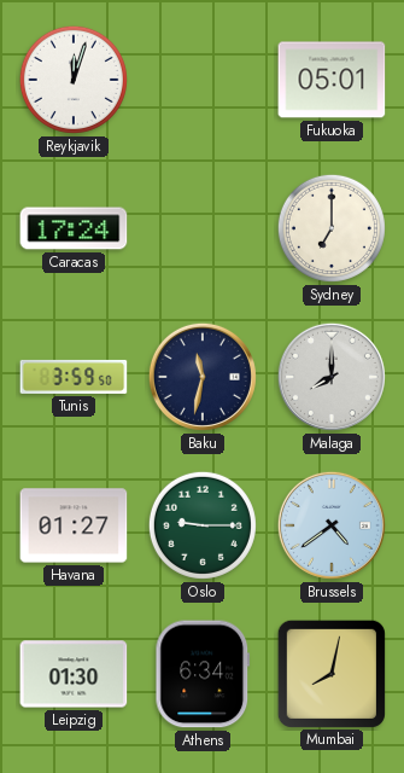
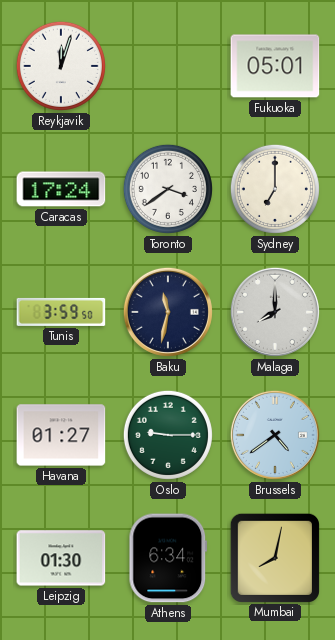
Toronto: none -> 3:39
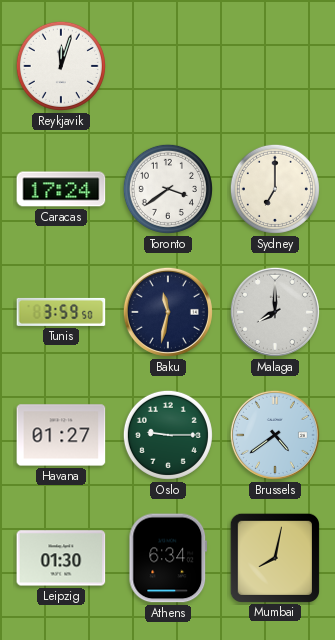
Fukuoka: 05:01 -> none
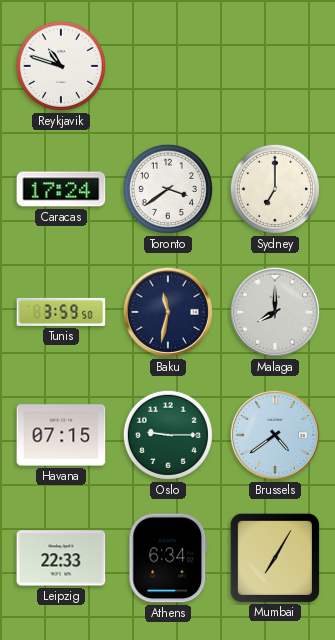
Reykjavik: 12:03 -> 10:48
Havana: 01:27 -> 07:15
Leipzig: 01:30 -> 22:33
Mumbai: 8:02 -> 7:05
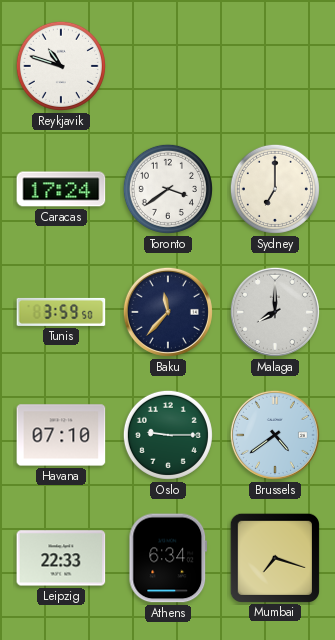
Baku: 11:32 -> 11:37
Havana: 07:15 -> 07:10
Mumbai: 7:05 -> 7:18
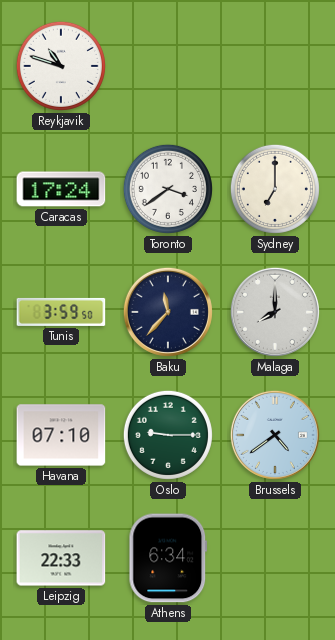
Mumbai: 7:18 -> none
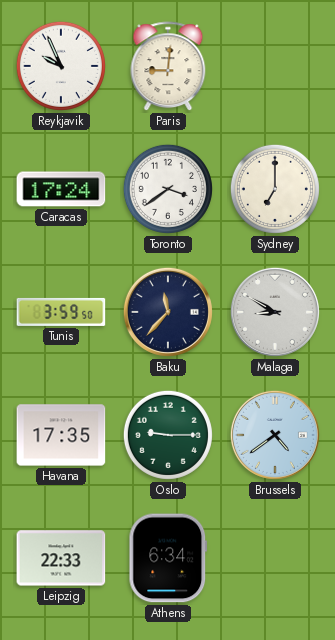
Reykjavik: 10:48 -> 9:56
Paris: none -> 9:01
Malaga: 8:00 -> 8:50
Havana: 07:10 -> 17:35
